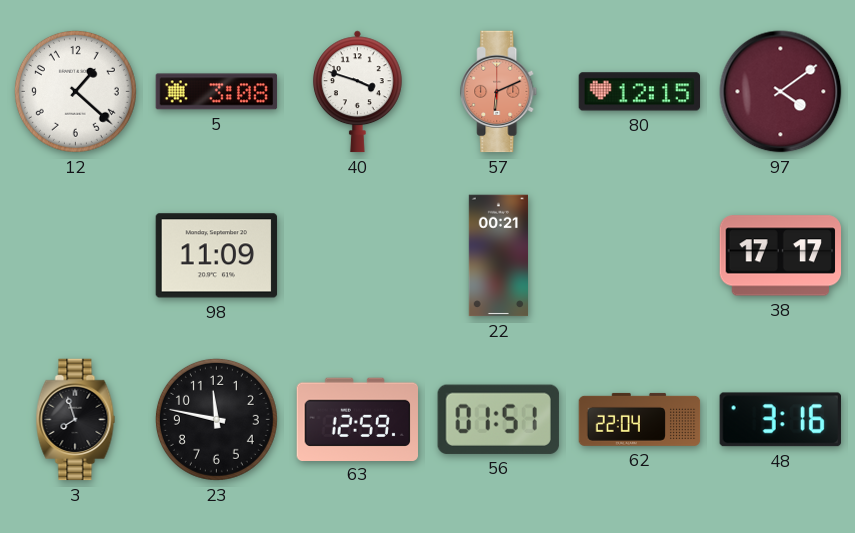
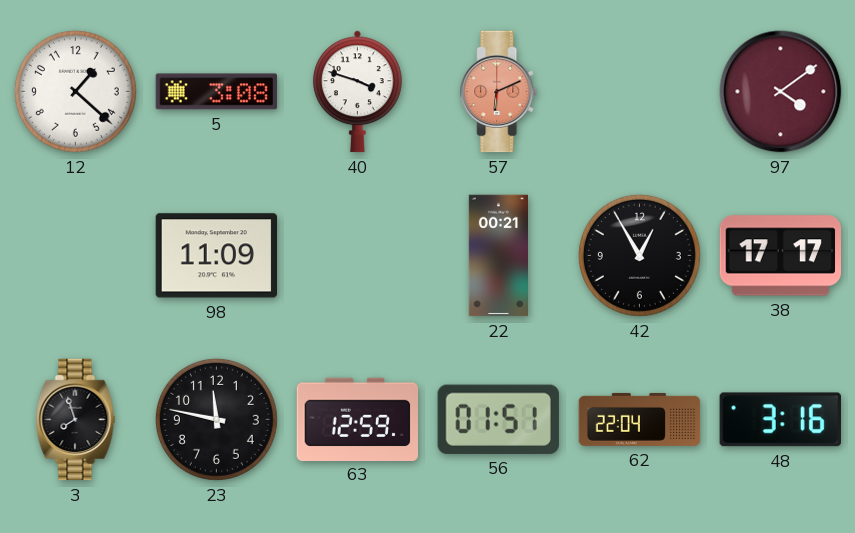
80: 12:15 -> none
42: none -> 12:55
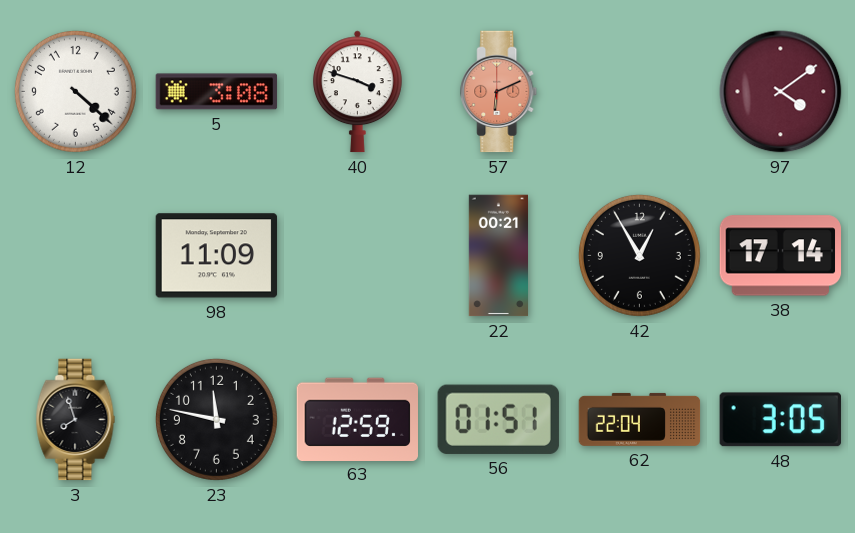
12: 1:22 -> 4:22
38: 17:17 -> 17:14
48: 3:16 -> 3:05
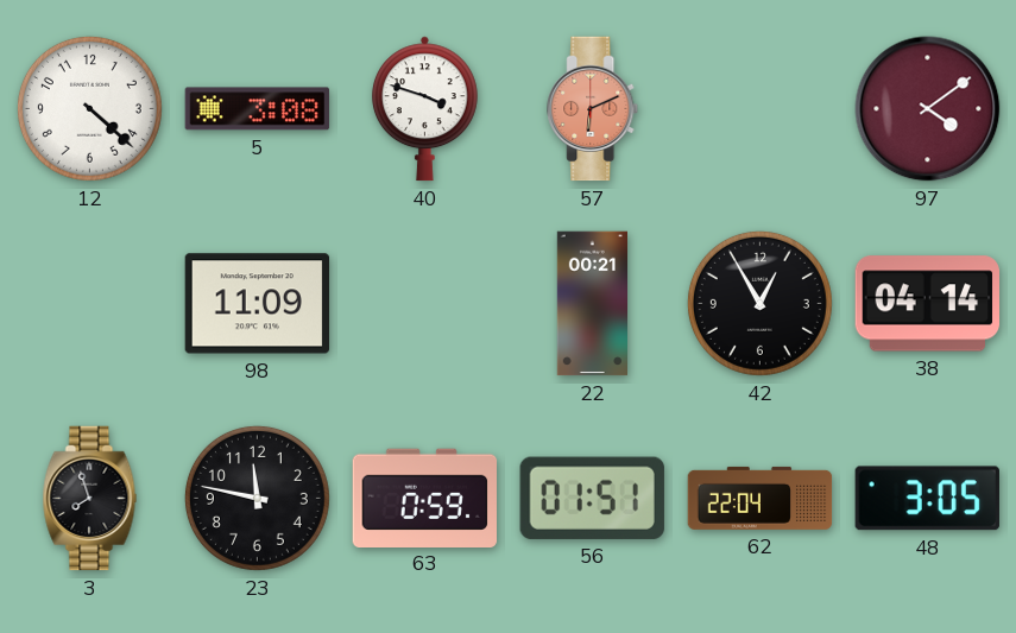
38: 17:14 -> 04:14
63: 12:59 -> 0:59
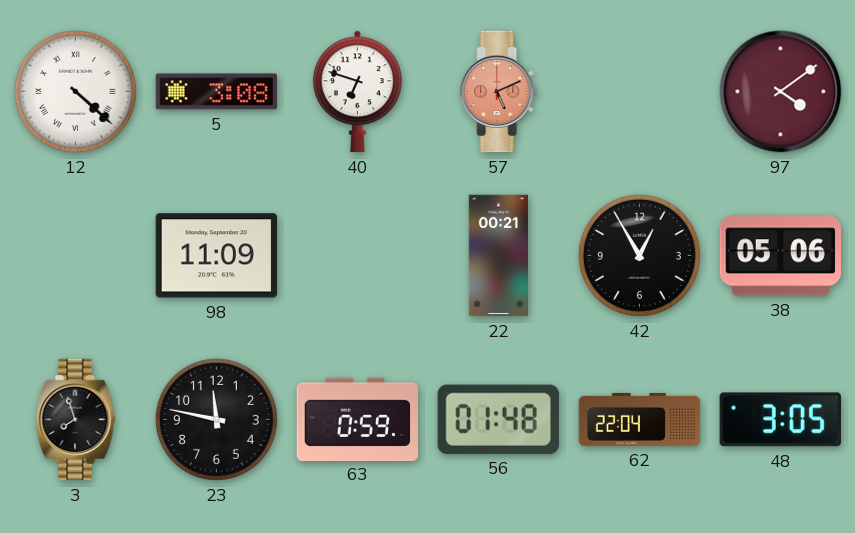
12 numerals: Arabic -> Roman
40: 3:48 -> 6:48
57: 6:11 -> 5:11
38: 04:14 -> 05:06
56: 01:51 -> 01:48
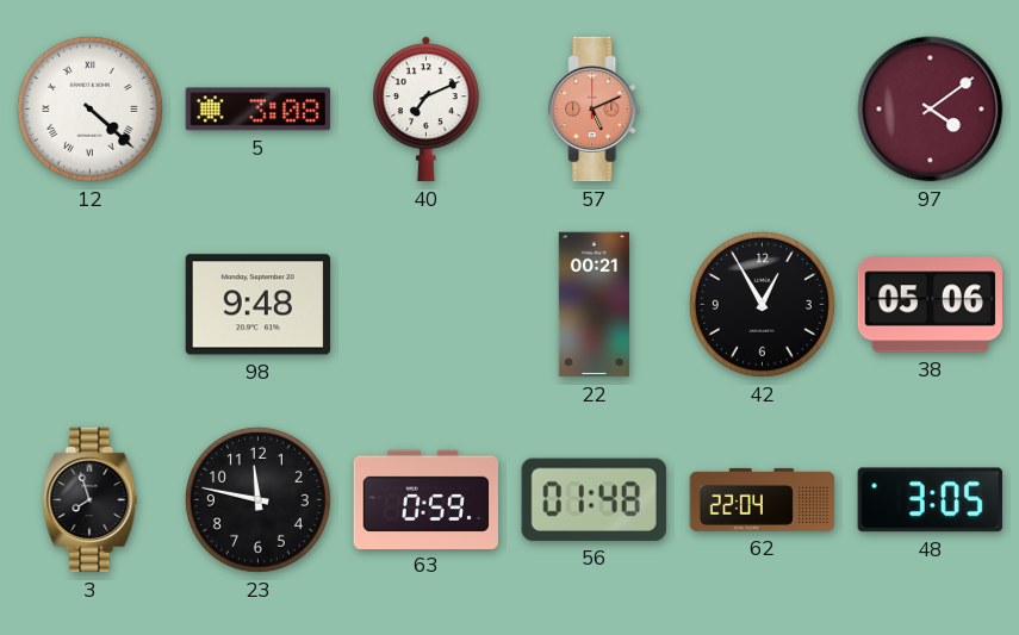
40: 6:48 -> 7:11
98: 11:09 -> 9:48
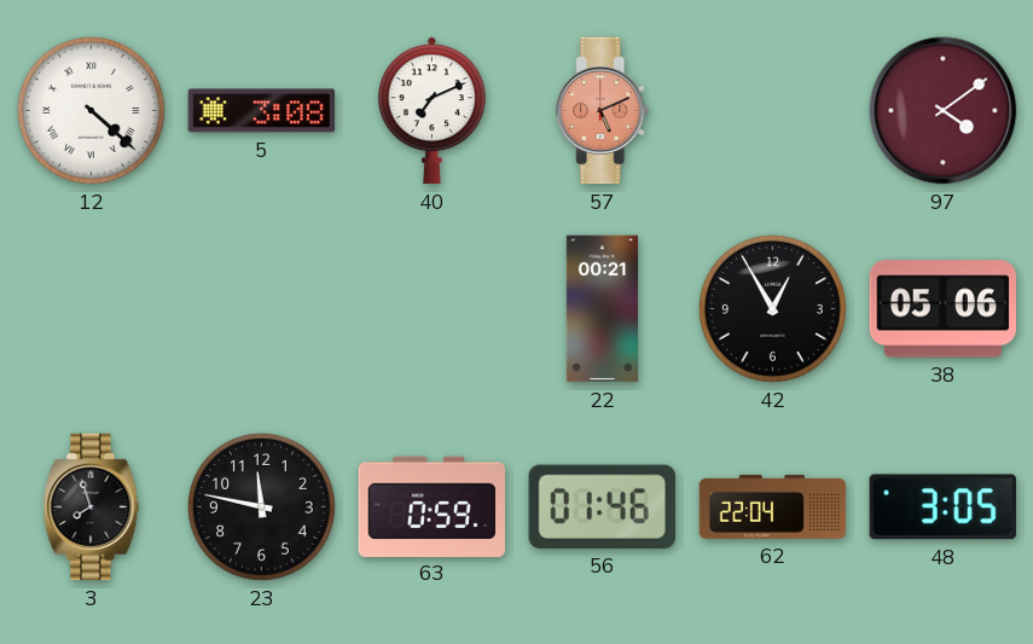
98: 9:48 -> none
56: 01:48 -> 01:46
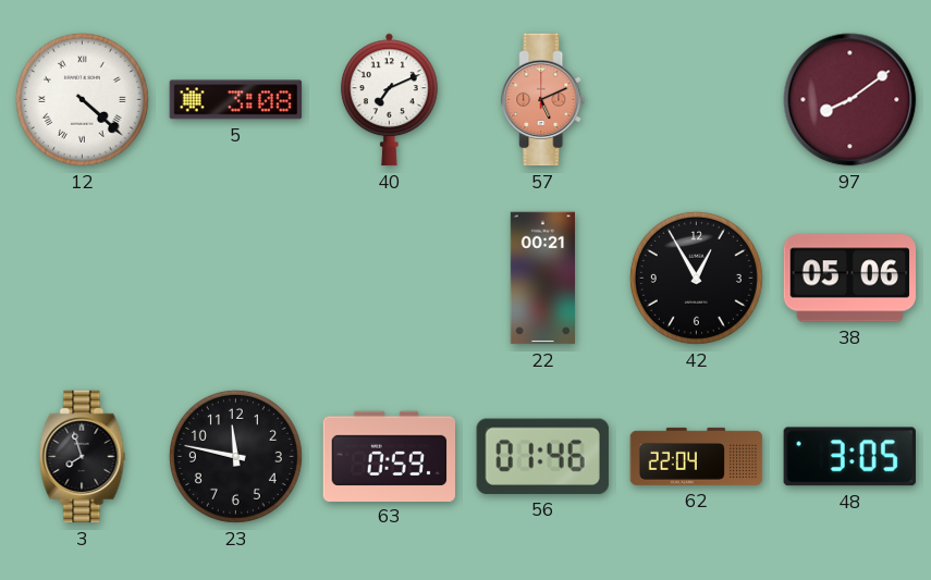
97: 4:09 -> 8:09
